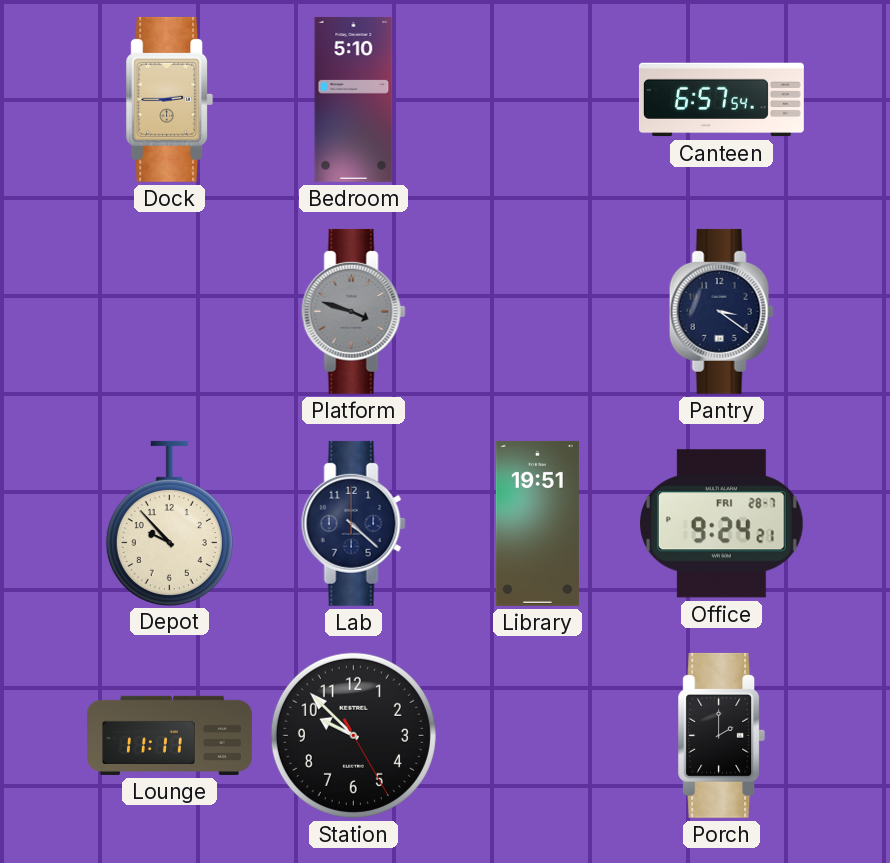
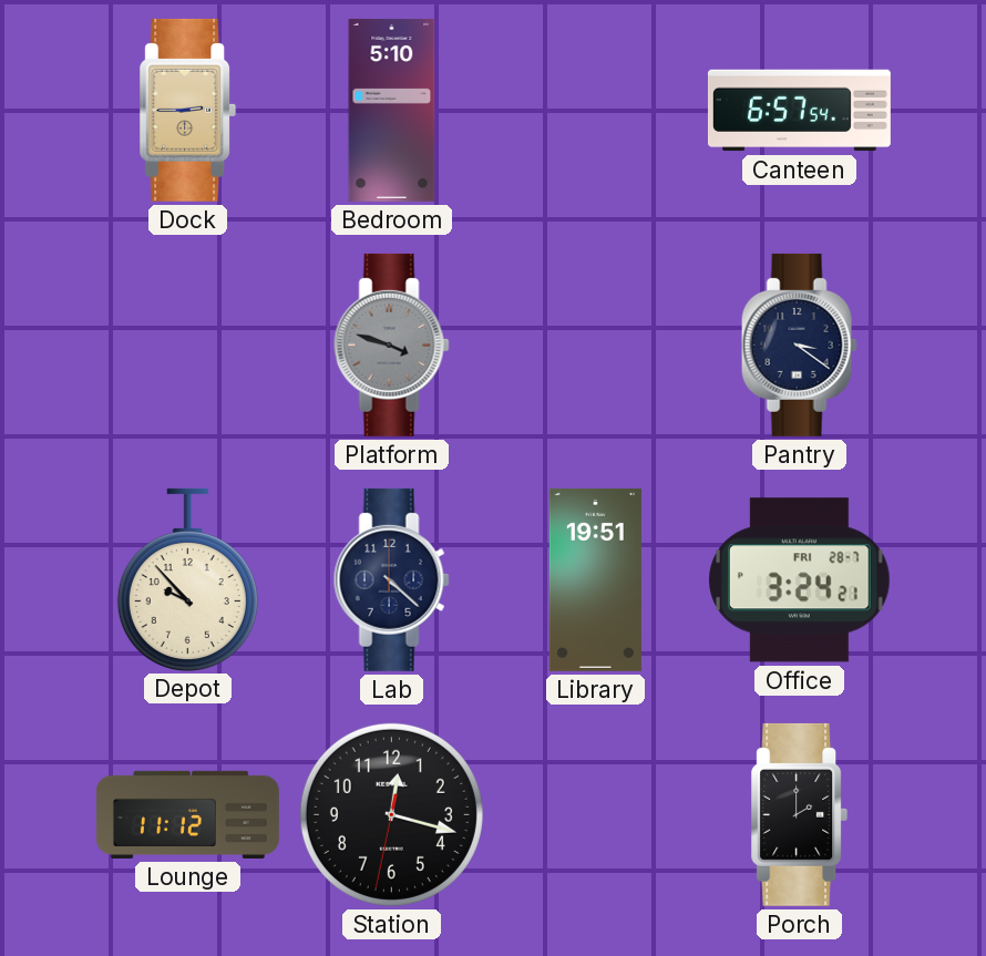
Office: 9:24 -> 3:24
Lounge: 11:11 -> 11:12
Station: 9:52 -> 12:17
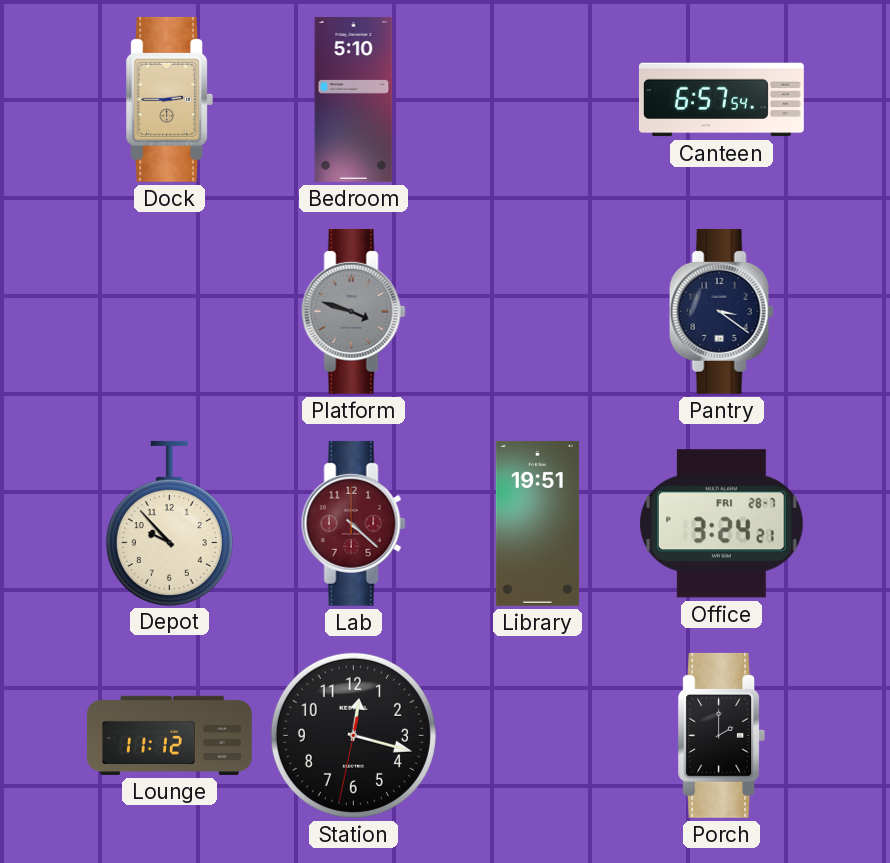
Lab dial: navy -> burgundy
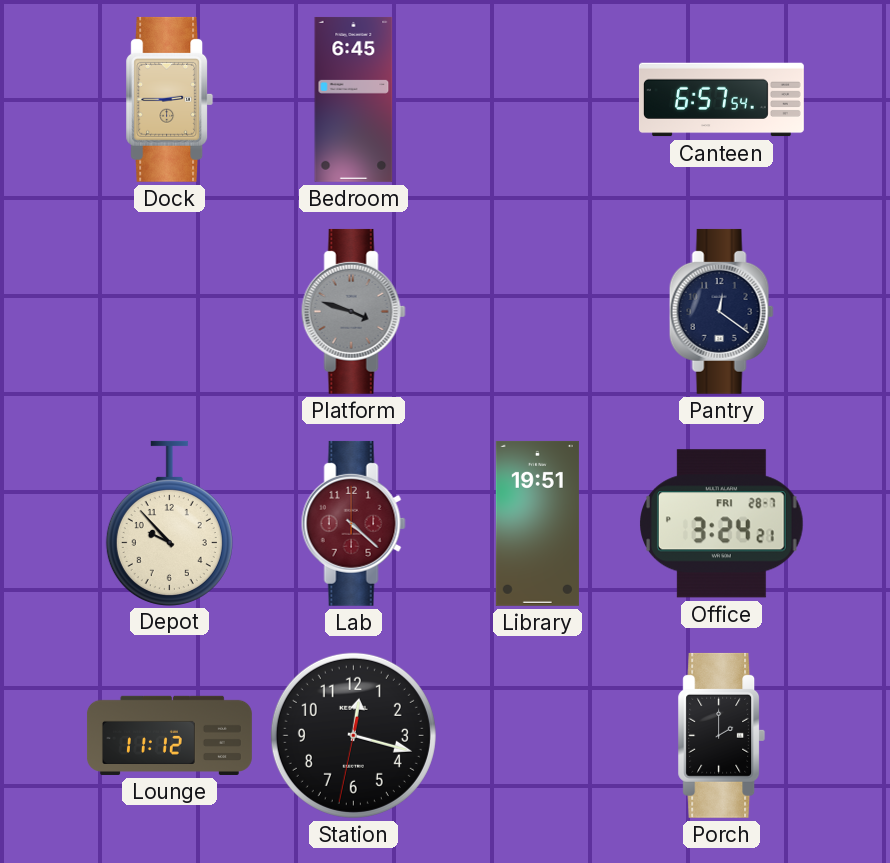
Bedroom: 5:10 -> 6:45
Pantry: 3:21 -> 12:21
